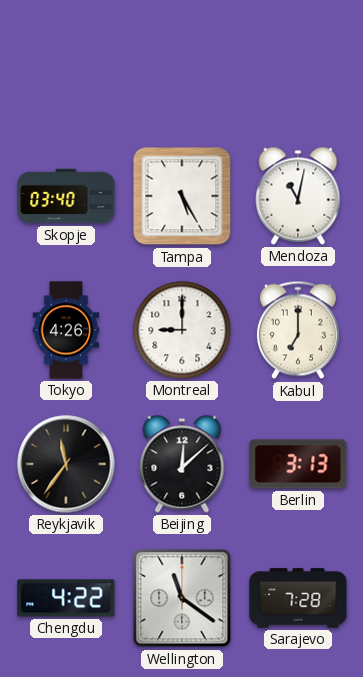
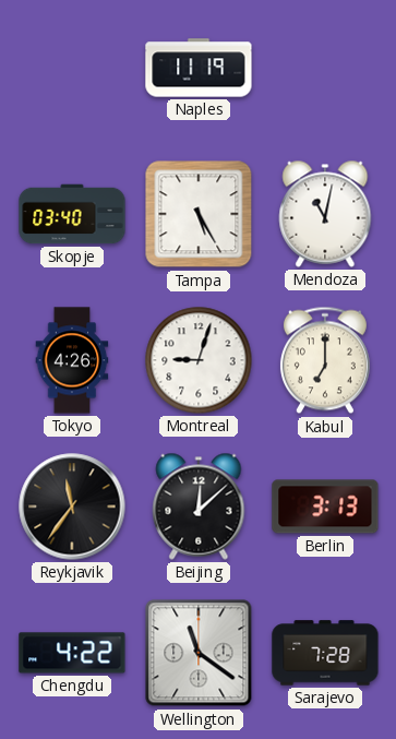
Naples: none -> 11:19
Montreal: 9:00 -> 9:03
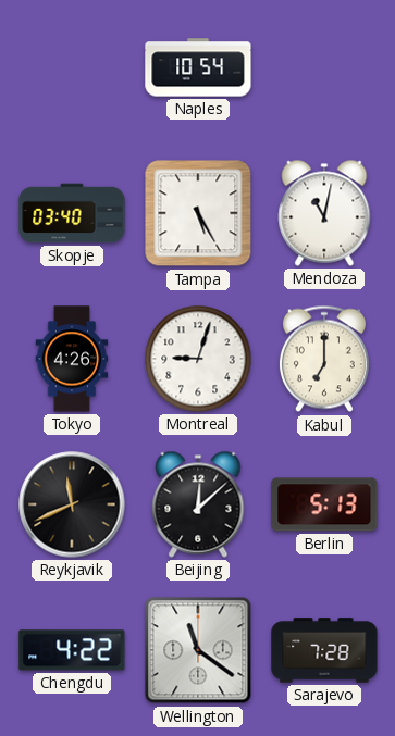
Naples: 11:19 -> 10:54
Reykjavik: 11:36 -> 11:41
Berlin: 3:13 -> 5:13
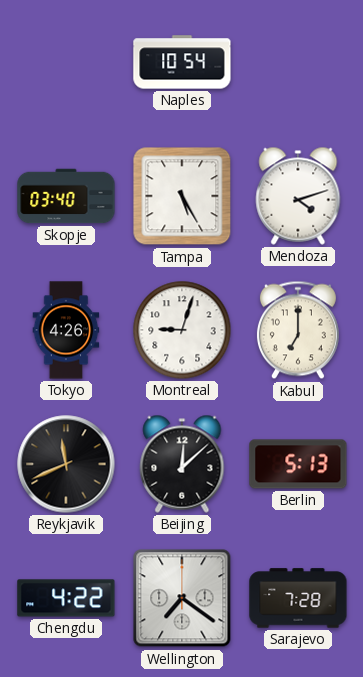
Mendoza: 11:02 -> 4:12
Wellington: 11:21 -> 7:21
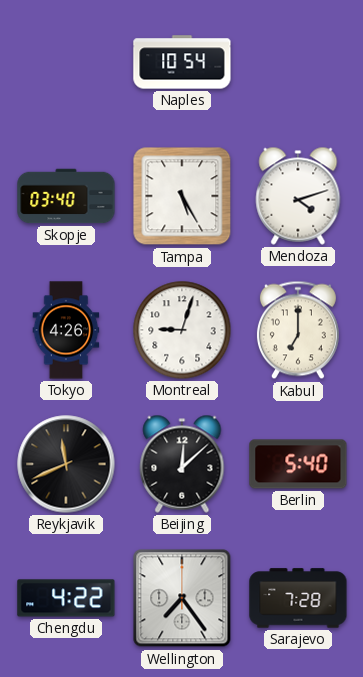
Berlin: 5:13 -> 5:40
Wellington: 7:21 -> 7:24
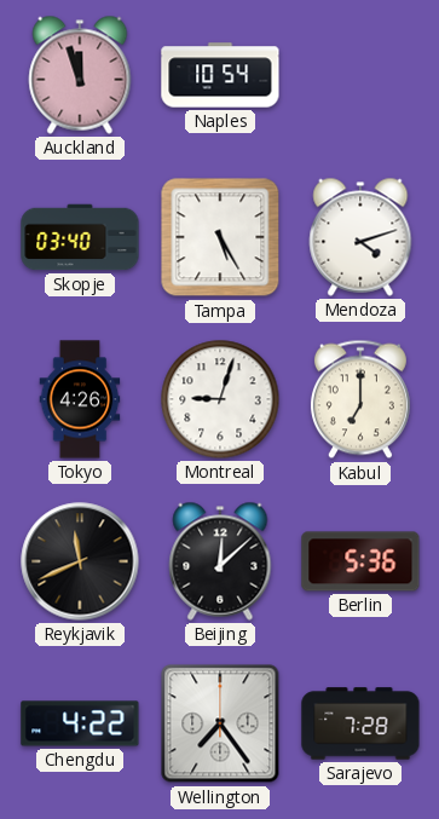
Auckland: none -> 11:57
Berlin: 5:40 -> 5:36
